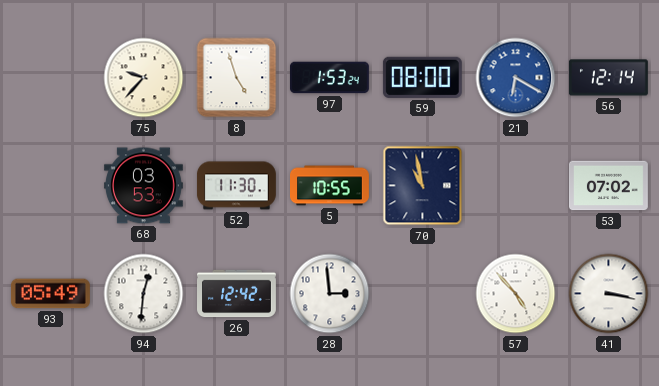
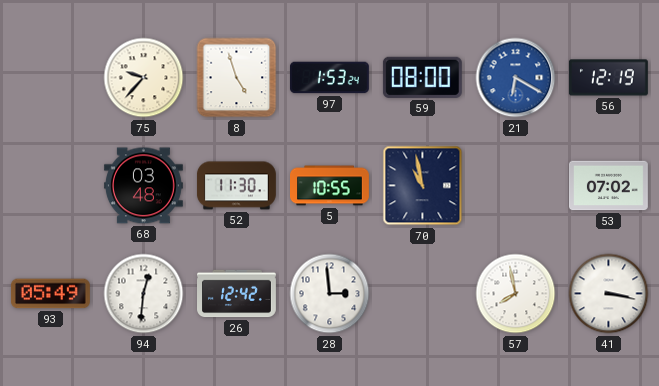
56: 12:14 -> 12:19
68: 03:53 -> 03:48
57: 4:53 -> 7:58
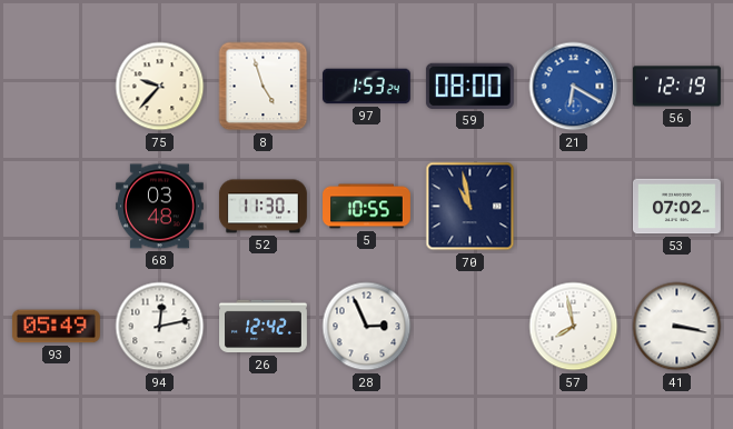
94: 12:31 -> 12:13
28: 2:59 -> 2:56
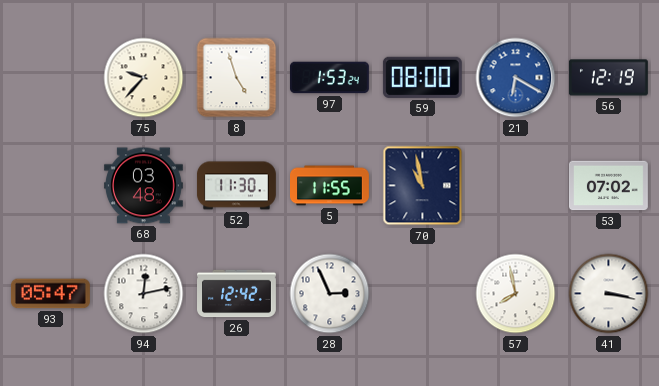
5: 10:55 -> 11:55
93: 05:49 -> 05:47
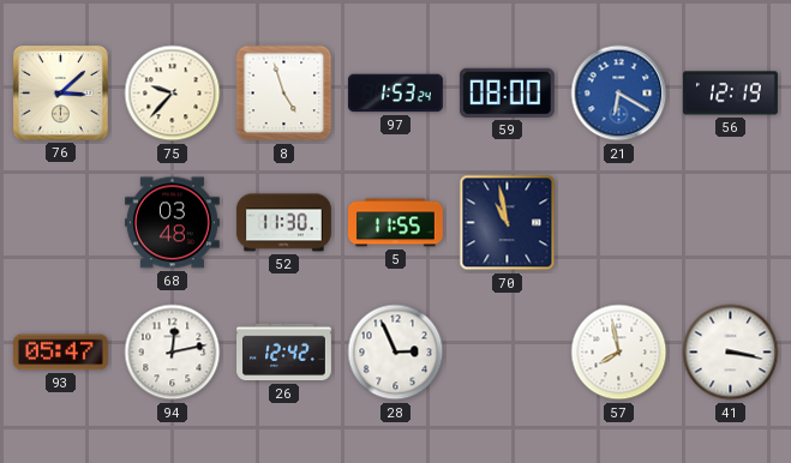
76: none -> 3:08
53: 07:02 -> none
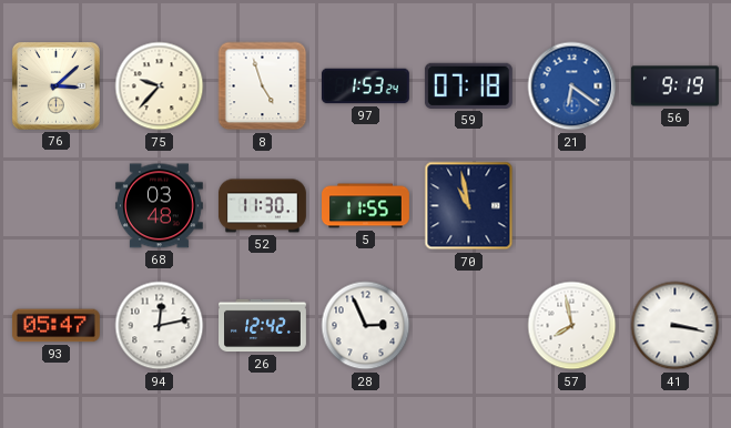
59: 08:00 -> 07:18
21: 6:20 -> 6:21
56: 12:19 -> 9:19
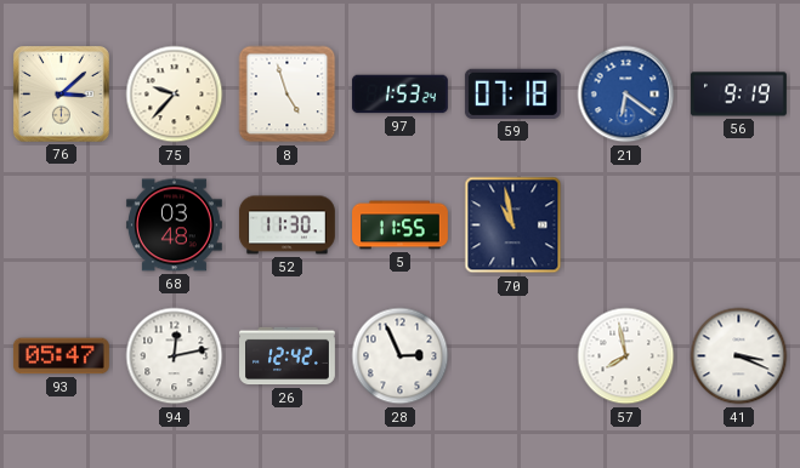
41: 3:17 -> 3:19
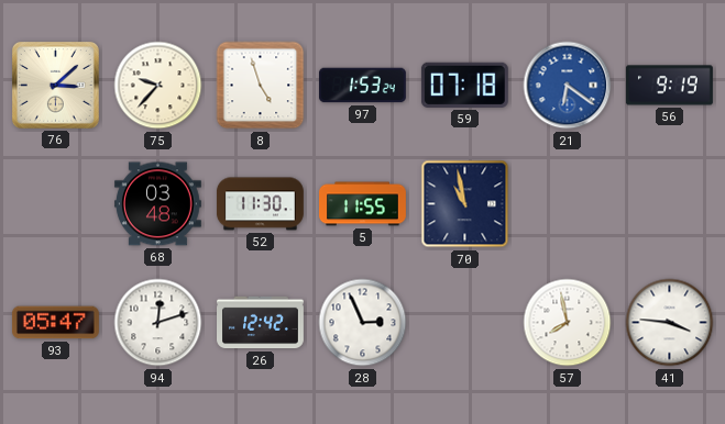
94: 12:13 -> 12:12
41: 3:19 -> 3:46
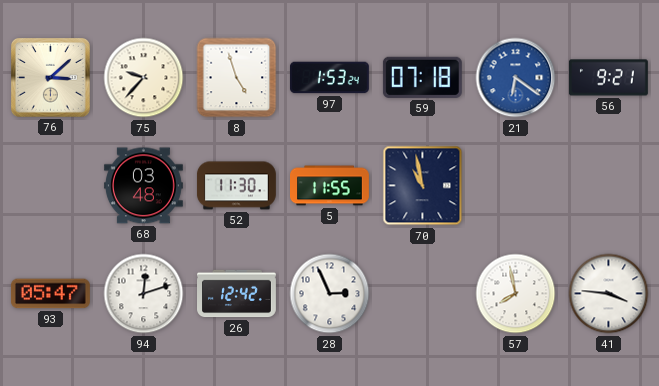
56: 9:19 -> 9:21
